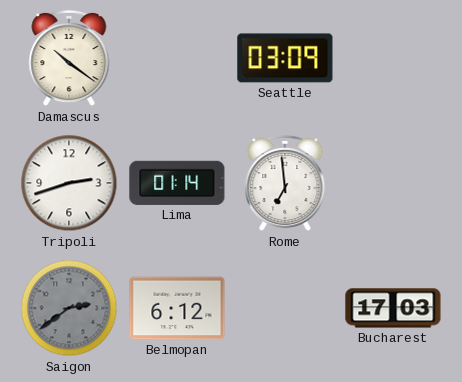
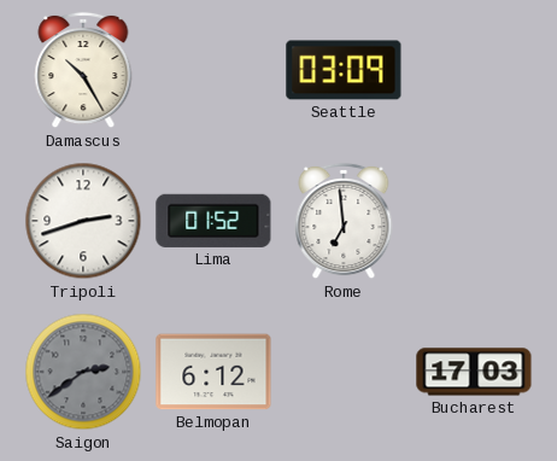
Damascus: 10:21 -> 10:25
Lima: 01:14 -> 01:52
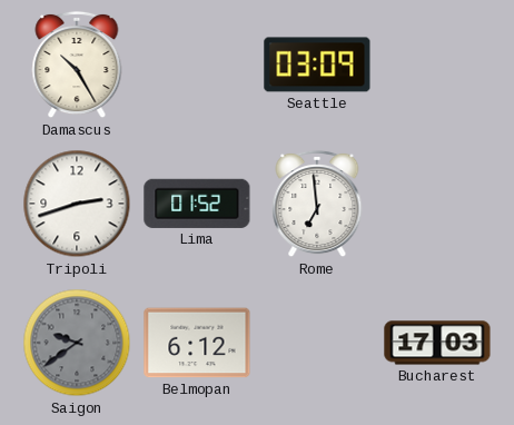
Saigon: 2:39 -> 9:39
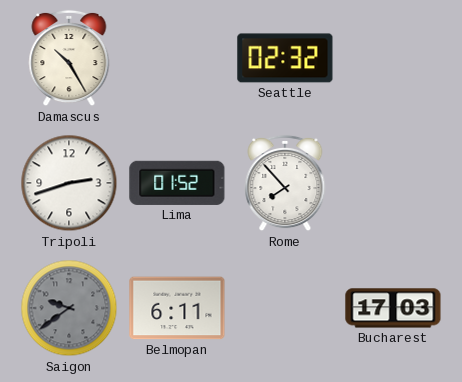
Seattle: 03:09 -> 02:32
Rome: 6:59 -> 7:53
Belmopan: 6:12 -> 6:11
